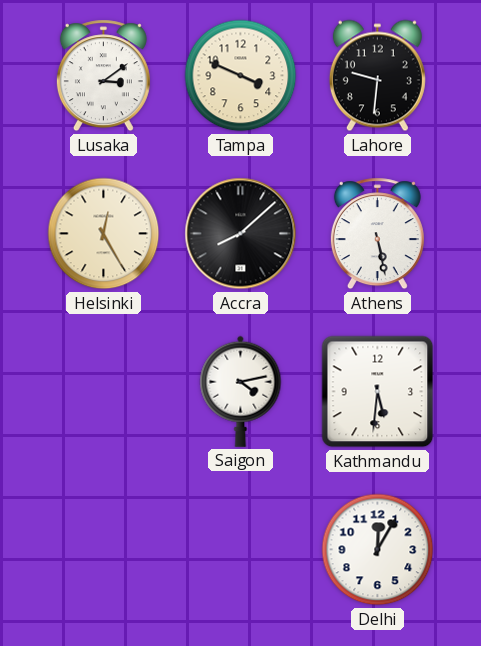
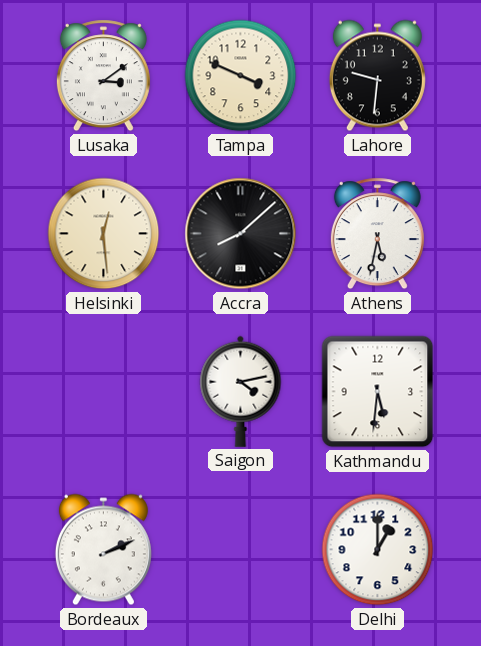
Helsinki: 12:25 -> 12:29
Athens: 5:28 -> 5:32
Bordeaux: none -> 2:11
Delhi: 12:05 -> 1:00
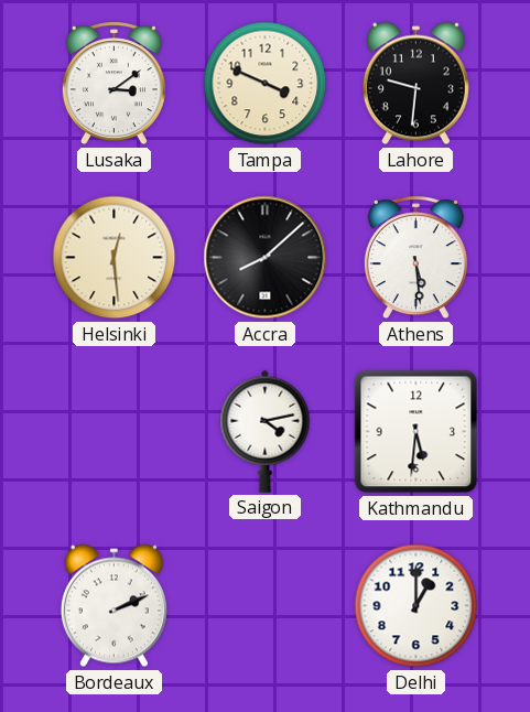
Athens: 5:32 -> 5:29
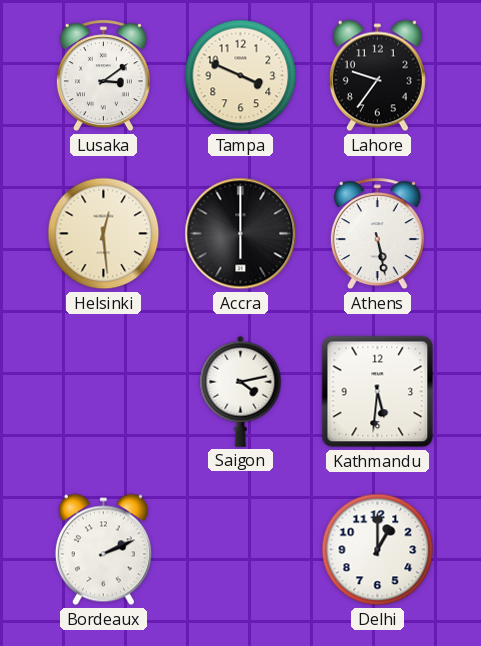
Lahore: 9:31 -> 9:36
Accra: 8:08 -> 6:00
Athens: 5:29 -> 5:28
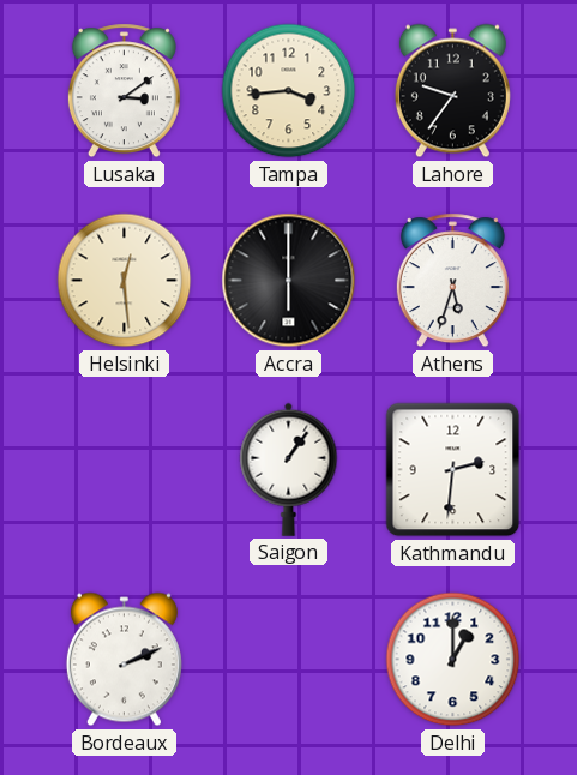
Tampa: 3:49 -> 3:44
Athens: 5:28 -> 5:33
Saigon: 4:13 -> 1:06
Kathmandu: 5:31 -> 2:31
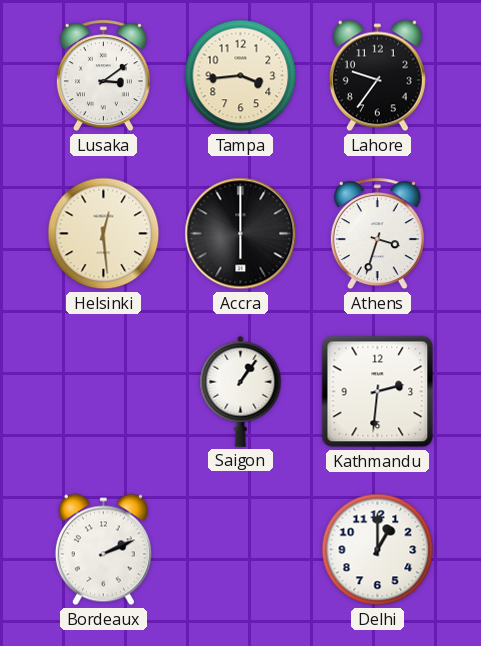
Athens: 5:33 -> 3:33
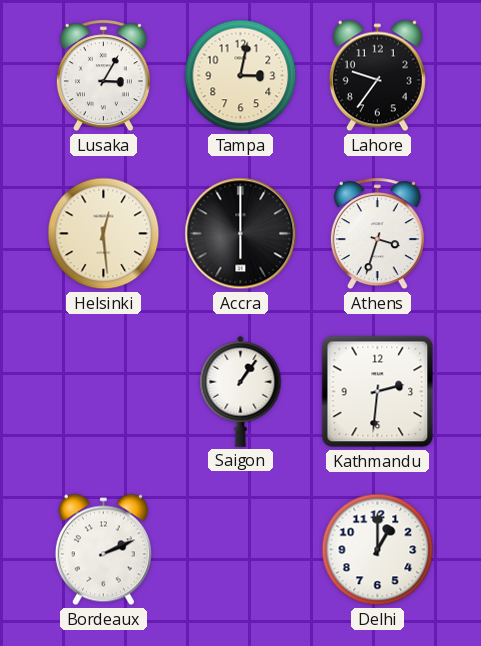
Lusaka: 3:09 -> 3:05
Tampa: 3:44 -> 3:02
